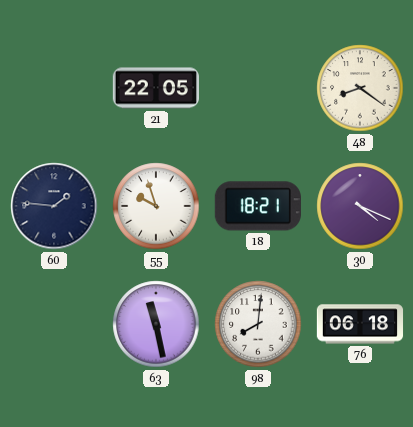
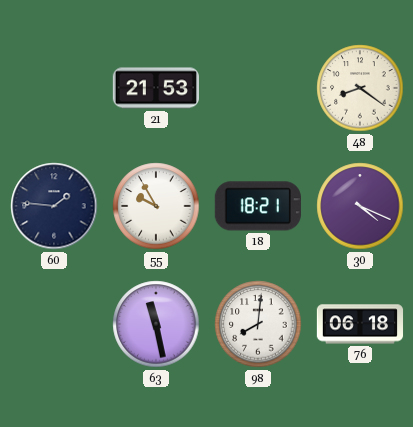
21: 22:05 -> 21:53
55: 9:57 -> 9:55
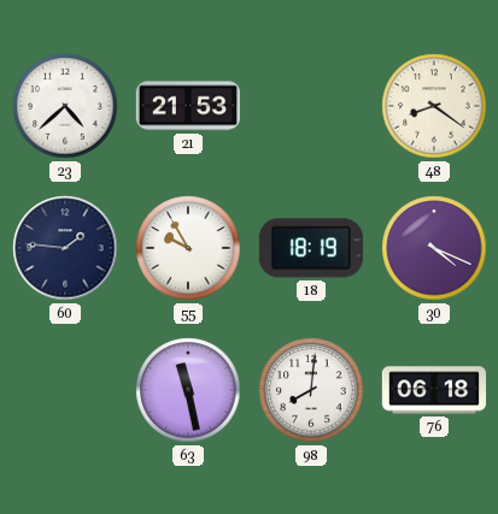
23: none -> 4:38
18: 18:21 -> 18:19
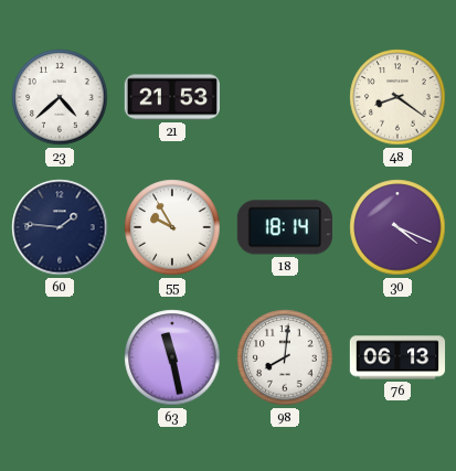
18: 18:19 -> 18:14
76: 06:18 -> 06:13
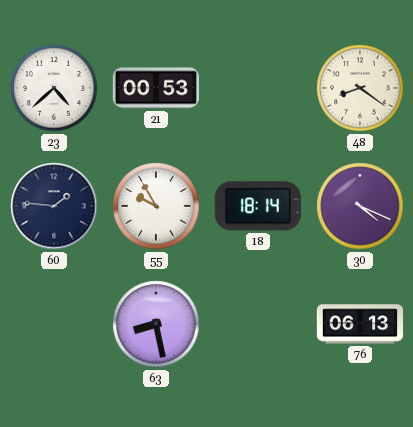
21: 21:53 -> 00:53
63: 11:28 -> 8:28
98: 8:01 -> none
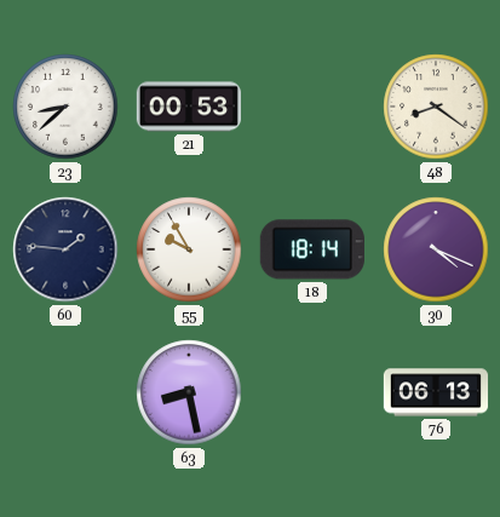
23: 4:38 -> 8:38
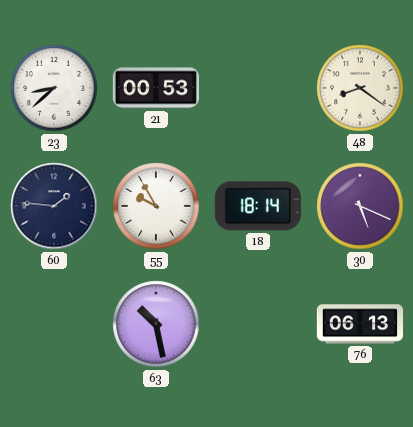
30: 4:19 -> 5:19
63: 8:28 -> 10:28
